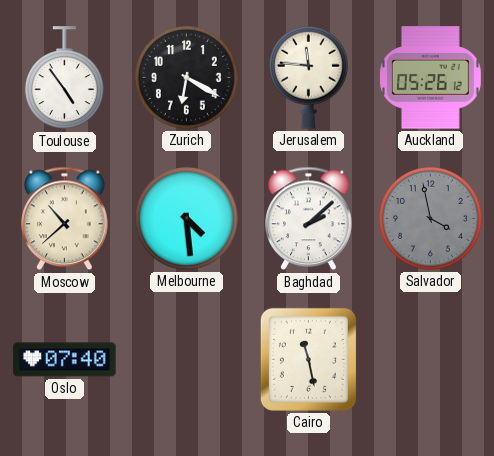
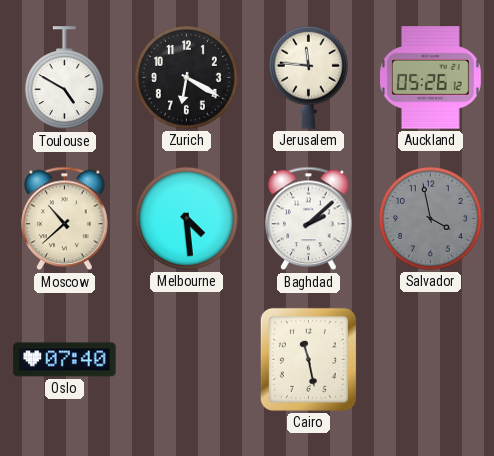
Toulouse: 4:54 -> 4:50
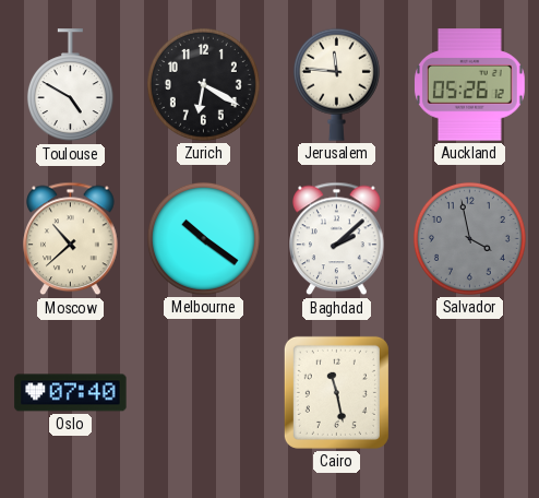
Melbourne: 4:29 -> 10:21
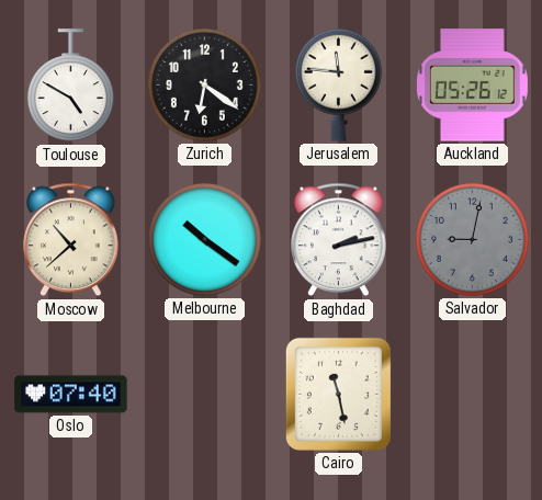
Zurich: 6:20 -> 6:21
Baghdad: 2:08 -> 2:13
Salvador: 3:58 -> 9:02
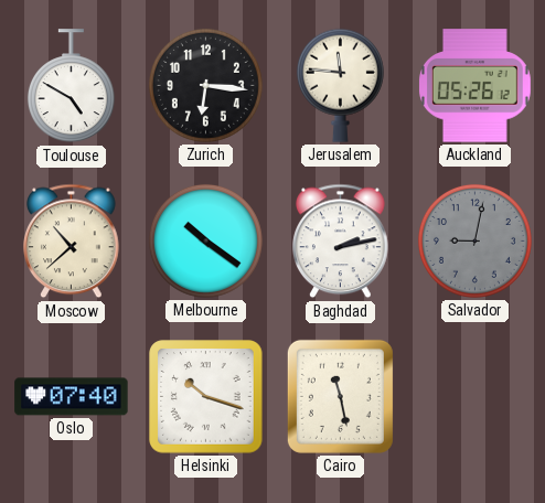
Zurich: 6:21 -> 6:16
Helsinki: none -> 10:18
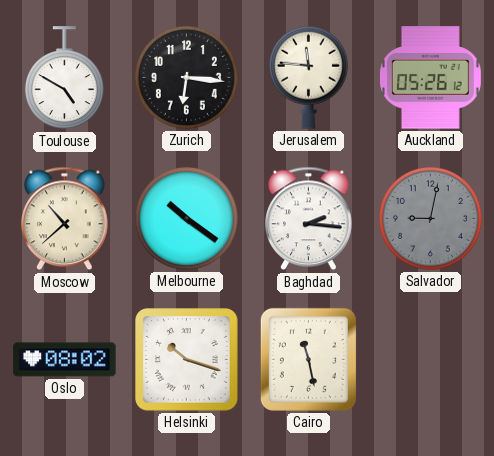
Baghdad: 2:13 -> 2:16
Oslo: 07:40 -> 08:02
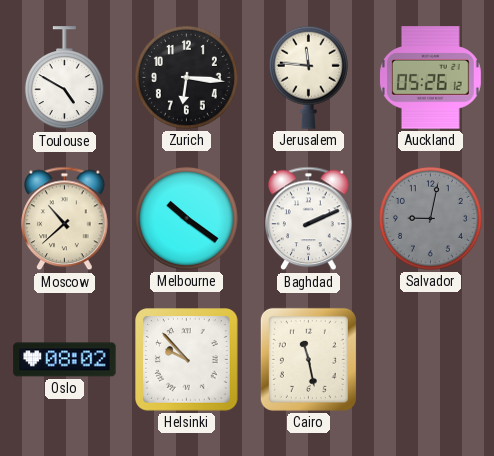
Baghdad: 2:16 -> 2:11
Helsinki: 10:18 -> 9:53
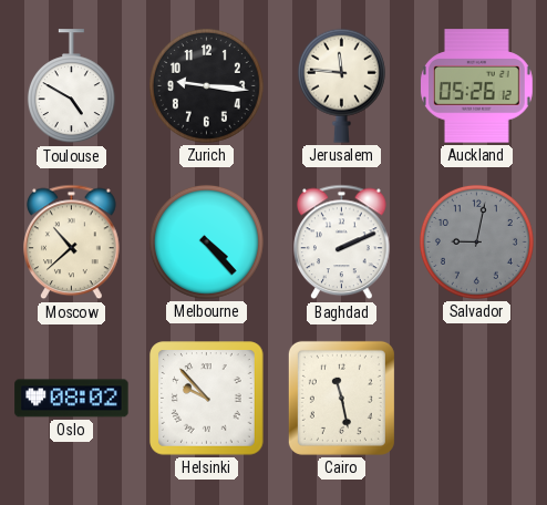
Zurich: 6:16 -> 9:16
Melbourne: 10:21 -> 4:23
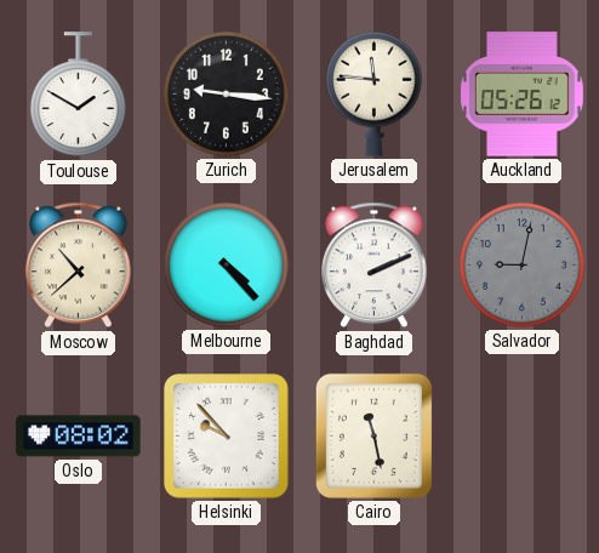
Toulouse: 4:50 -> 1:50
